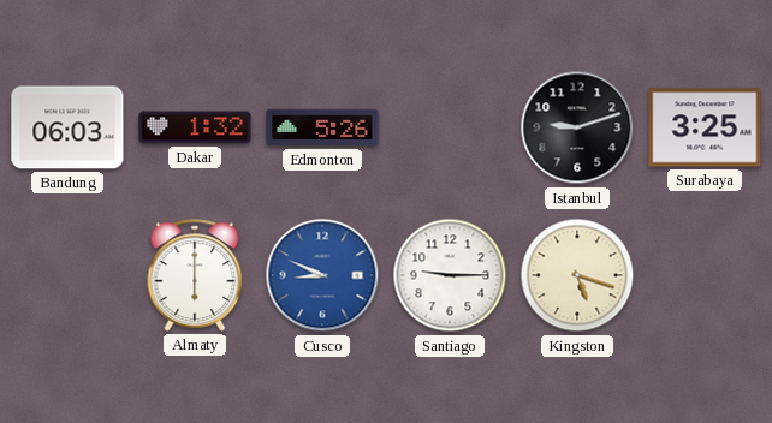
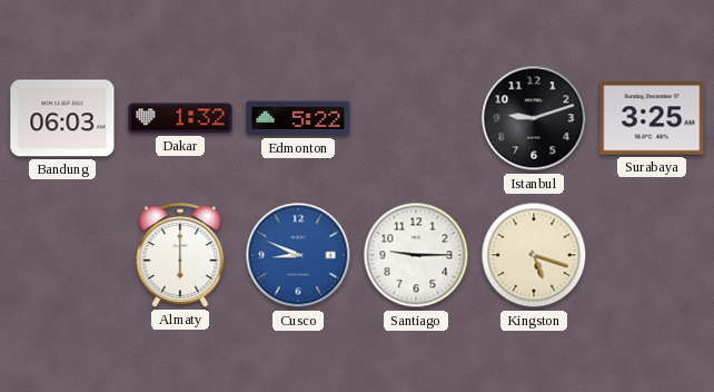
Edmonton: 5:26 -> 5:22
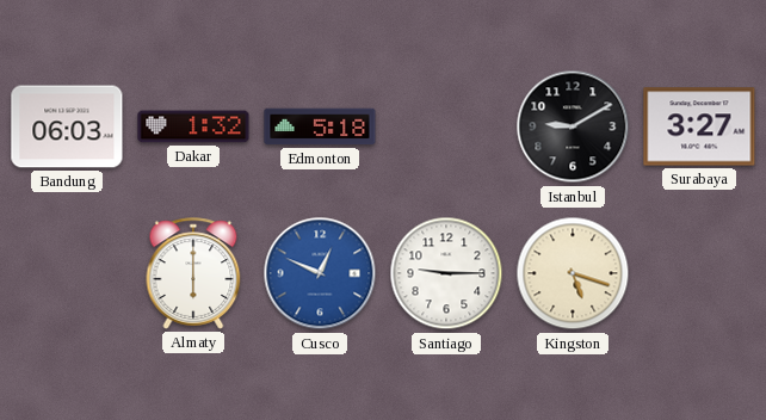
Edmonton: 5:22 -> 5:18
Istanbul: 9:12 -> 9:10
Surabaya: 3:25 -> 3:27
Cusco: 8:49 -> 12:49
